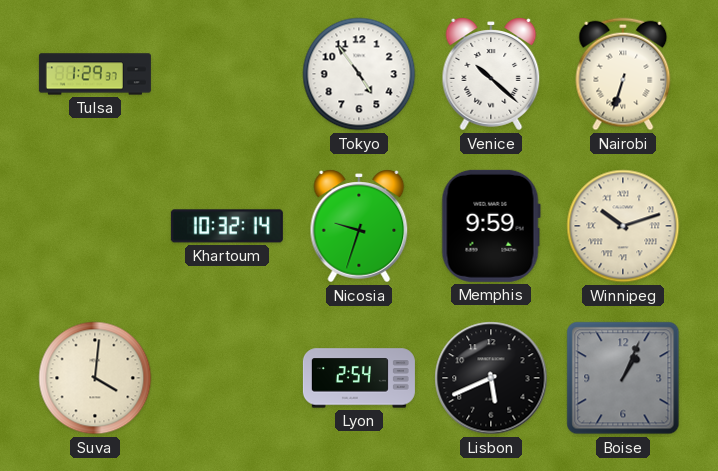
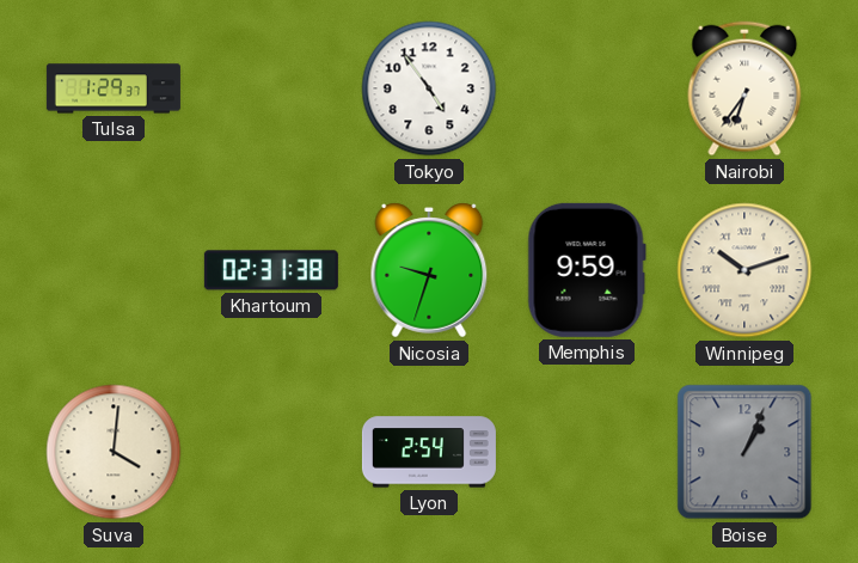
Venice: 10:22 -> none
Nairobi: 6:33 -> 6:36
Khartoum: 10:32 -> 02:31
Lisbon: 5:41 -> none
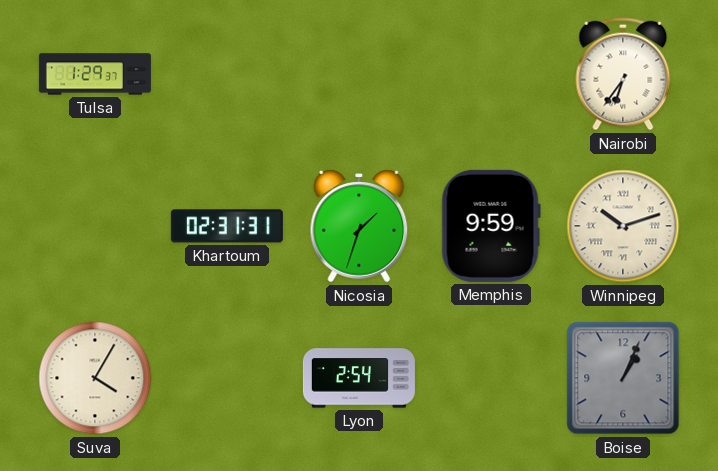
Tokyo: 4:54 -> none
Khartoum: 02:31:38 -> 02:31:31
Nicosia: 9:33 -> 1:33
Suva: 4:01 -> 4:05
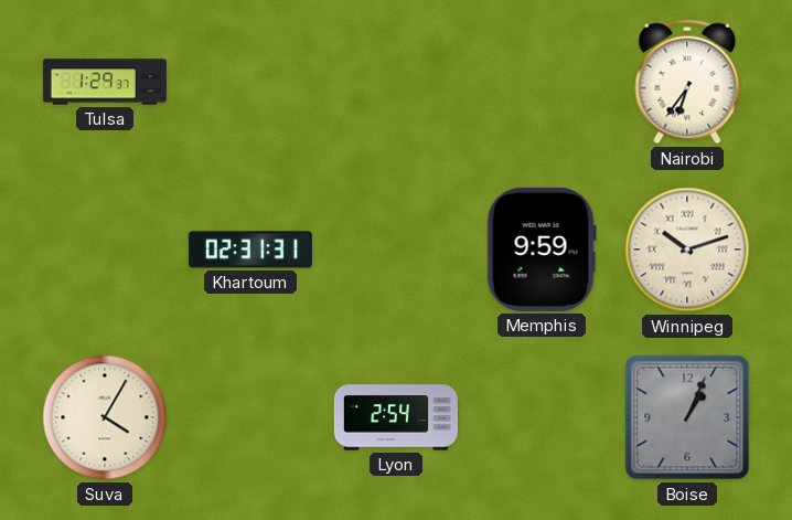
Nicosia: 1:33 -> none
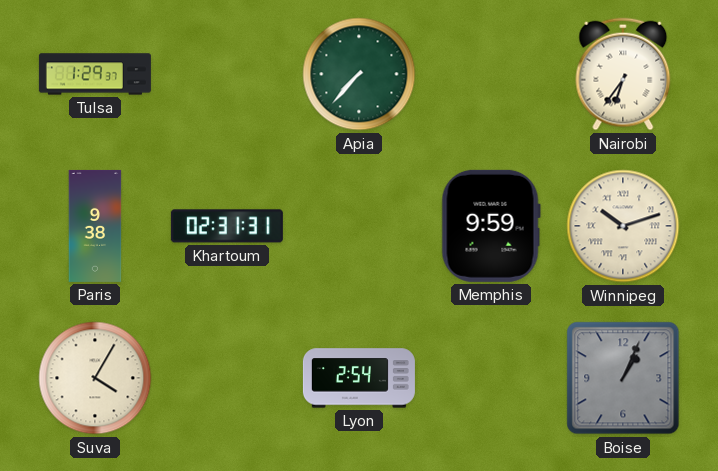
Apia: none -> 7:37
Paris: none -> 9:38
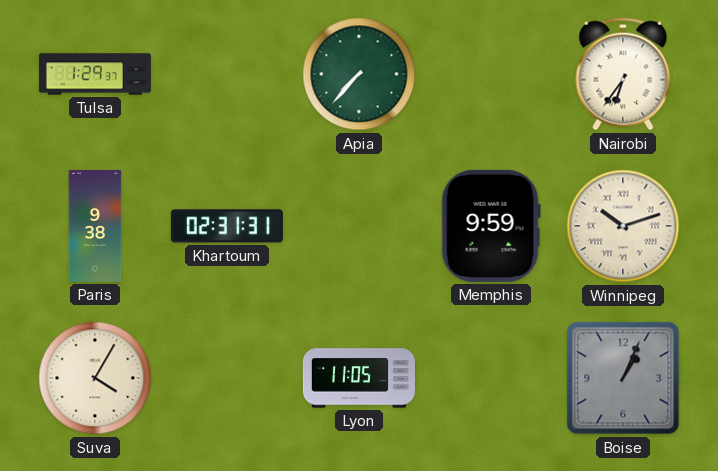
Lyon: 2:54 -> 11:05
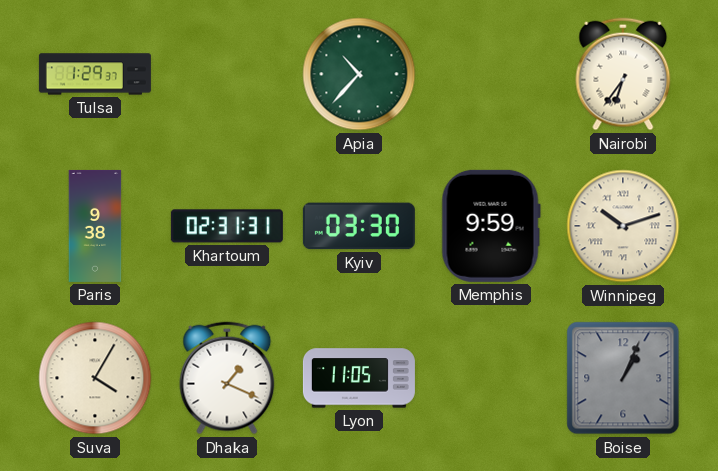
Apia: 7:37 -> 10:37
Kyiv: none -> 03:30
Dhaka: none -> 1:19
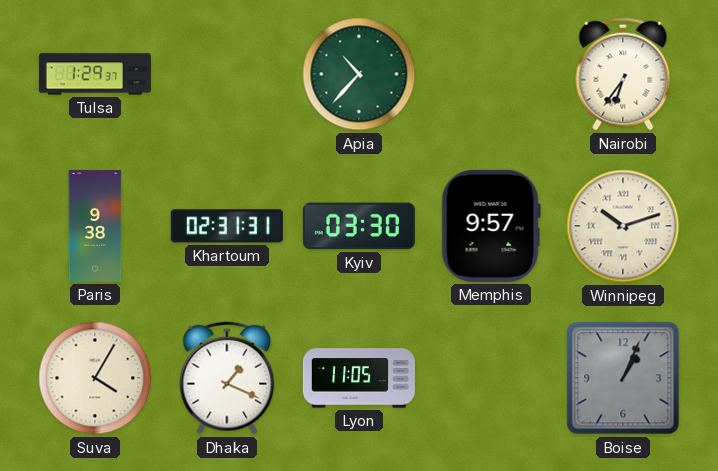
Memphis: 9:59 -> 9:57
